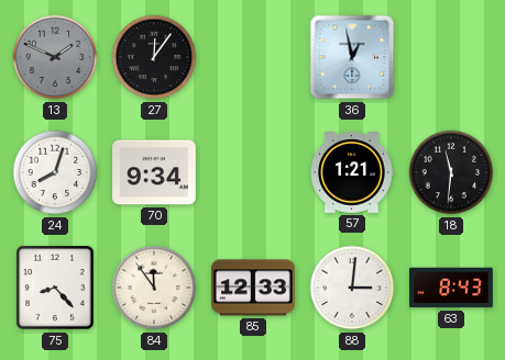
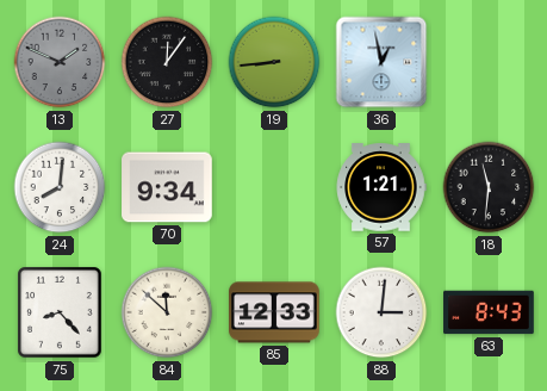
19: none -> 8:44
24: 8:03 -> 8:01
84: 11:54 -> 11:52
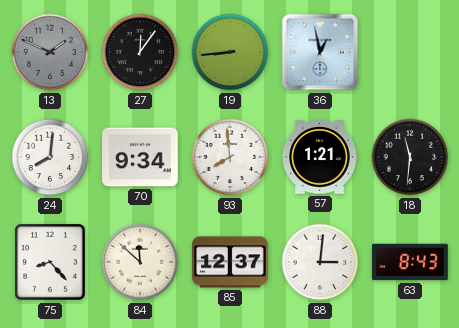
93: none -> 7:59
85: 12:33 -> 12:37
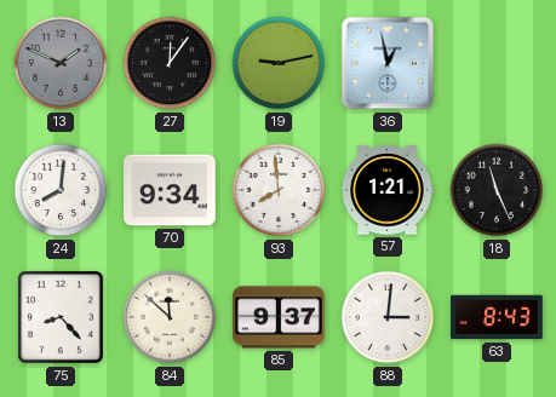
19: 8:44 -> 9:13
18: 11:31 -> 11:26
85: 12:37 -> 9:37
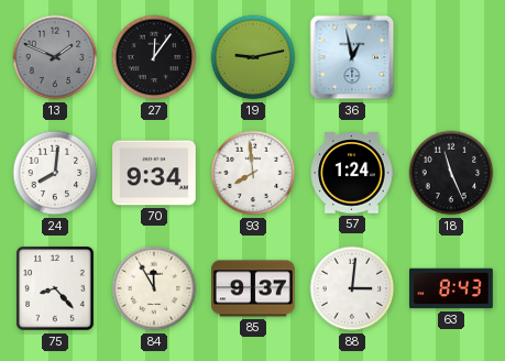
57: 1:21 -> 1:24
84: 11:52 -> 11:55
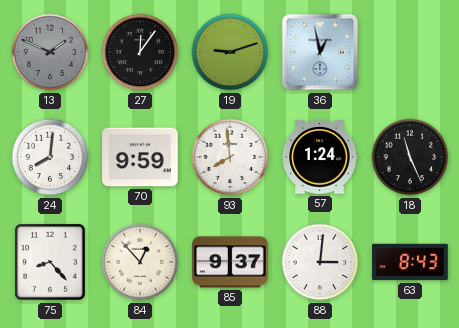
19: 9:13 -> 9:12
70: 9:34 -> 9:59
84: 11:55 -> 12:53
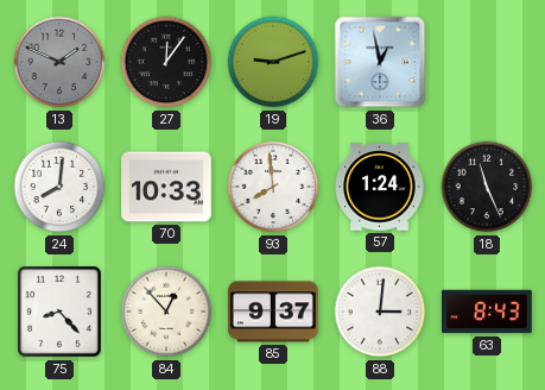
70: 9:59 -> 10:33
